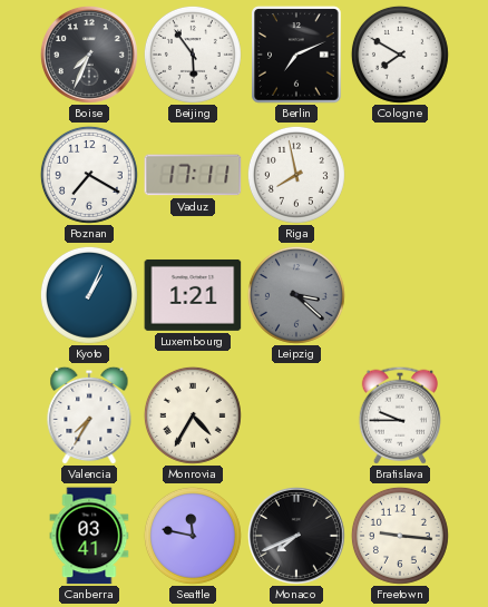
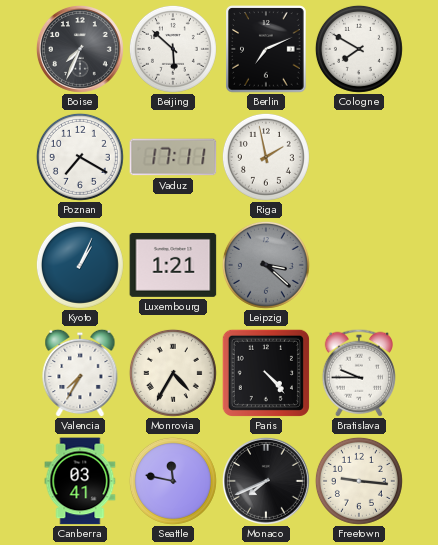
Beijing: 5:54 -> 5:52
Riga: 7:58 -> 1:58
Paris: none -> 4:23
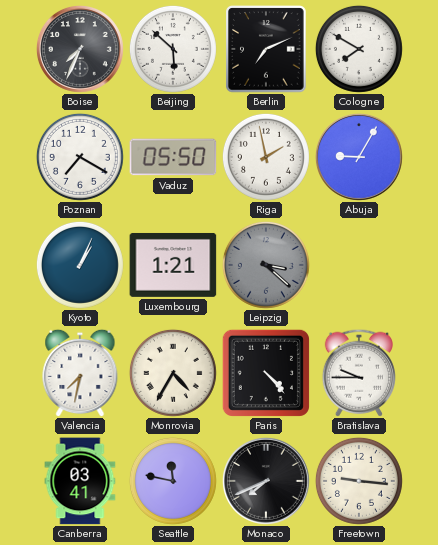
Vaduz: 17:11 -> 05:50
Abuja: none -> 9:05
Valencia: 7:35 -> 7:32
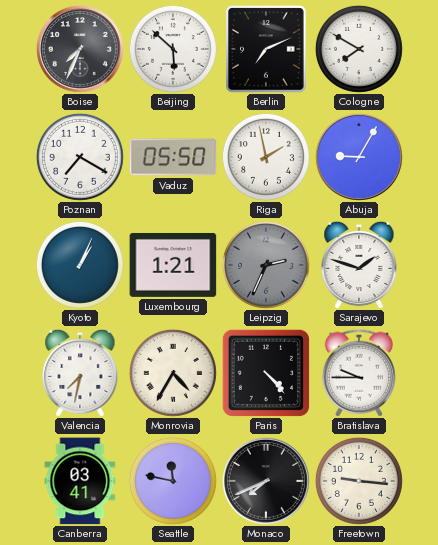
Leipzig: 3:22 -> 2:34
Sarajevo: none -> 1:48
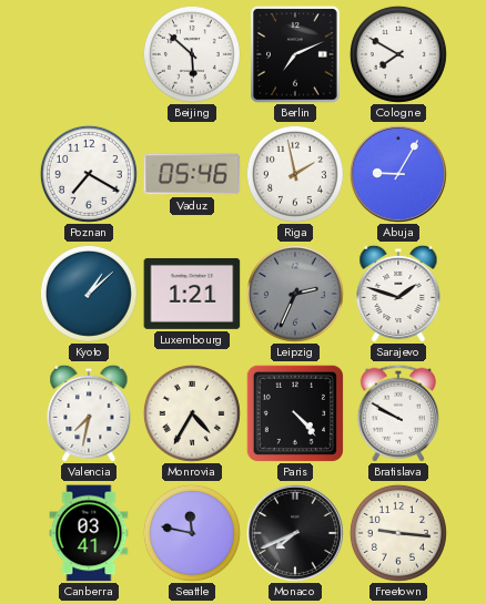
Boise: 7:34 -> none
Vaduz: 05:50 -> 05:46
Kyoto: 1:04 -> 1:08
Bratislava: 9:45 -> 9:50
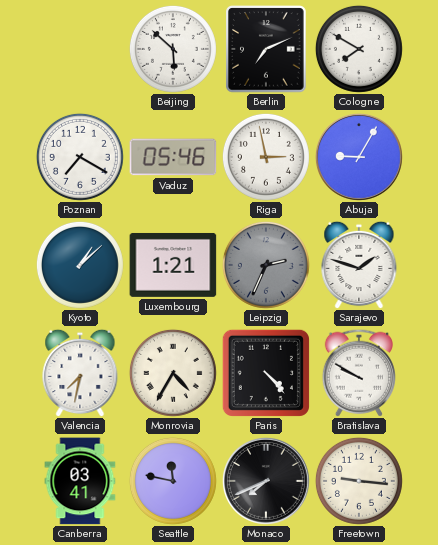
Riga: 1:58 -> 2:58
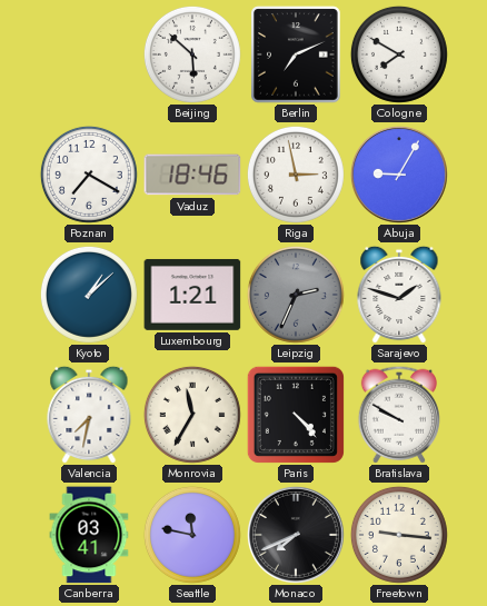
Vaduz: 05:46 -> 18:46
Monrovia: 4:35 -> 11:35
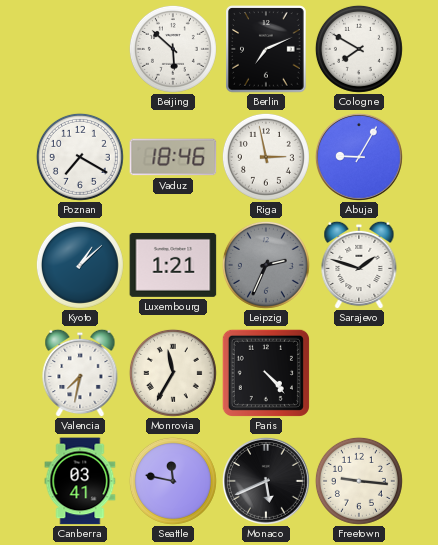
Bratislava: 9:50 -> none
Monaco: 7:41 -> 5:41
